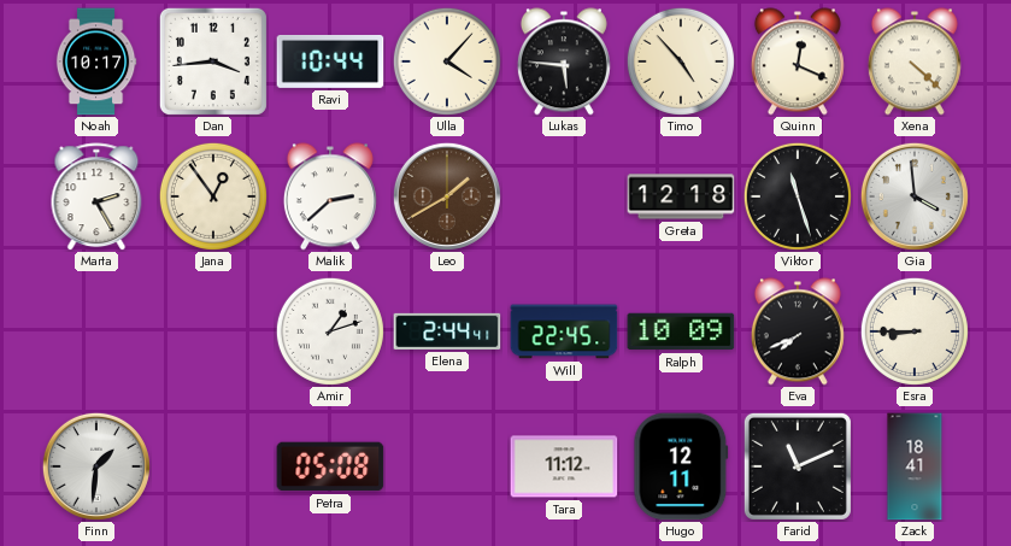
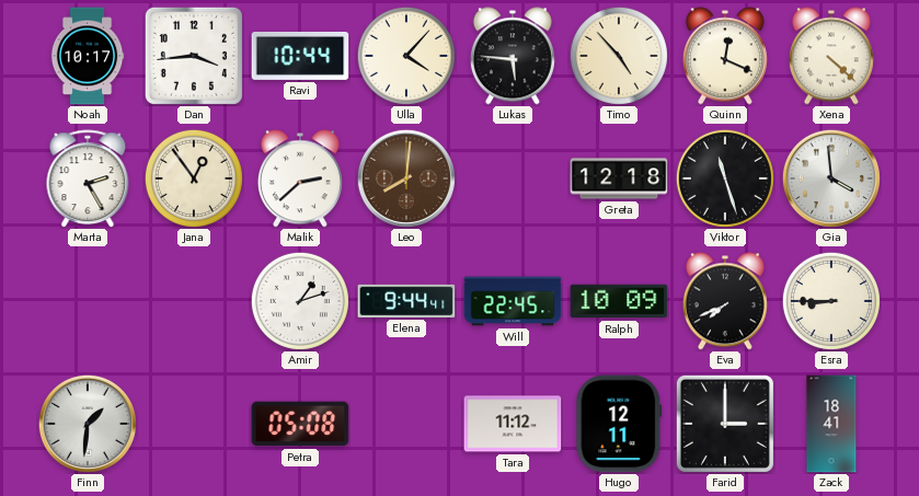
Leo: 1:40 -> 8:01
Elena: 2:44 -> 9:44
Farid: 11:11 -> 3:00
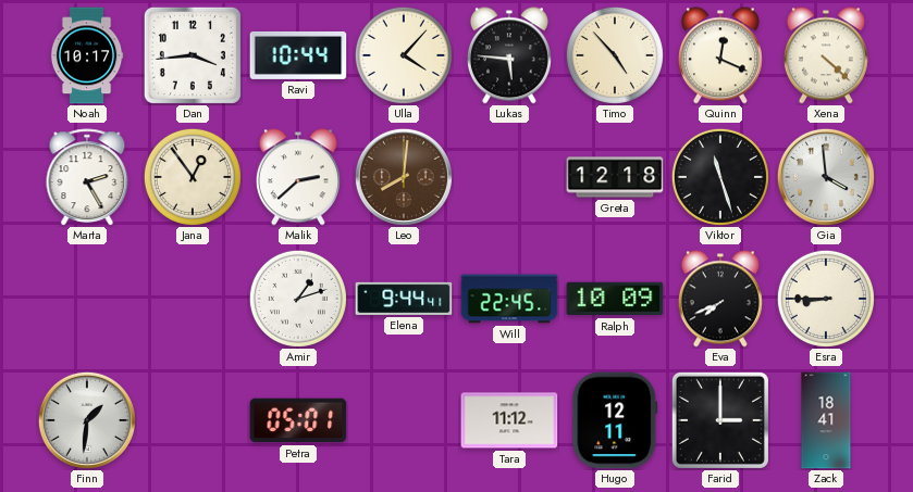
Petra: 05:08 -> 05:01
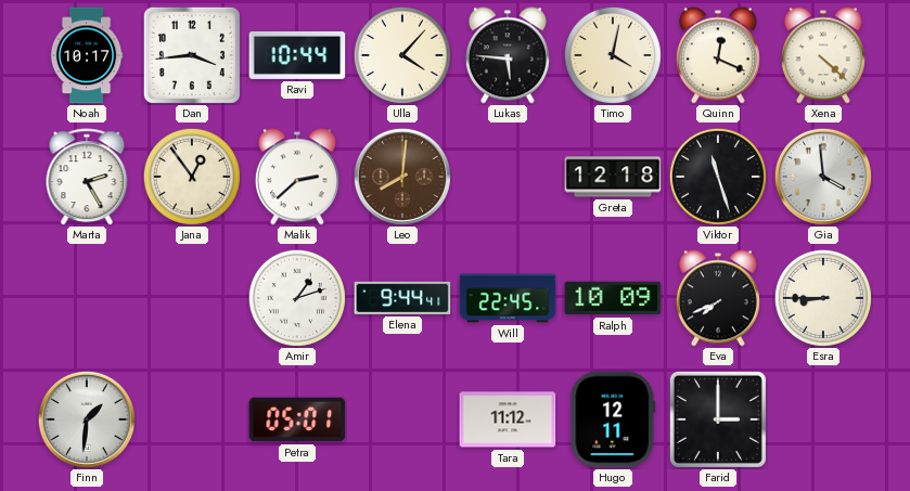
Timo: 4:53 -> 4:02
Zack: 18:41 -> none
